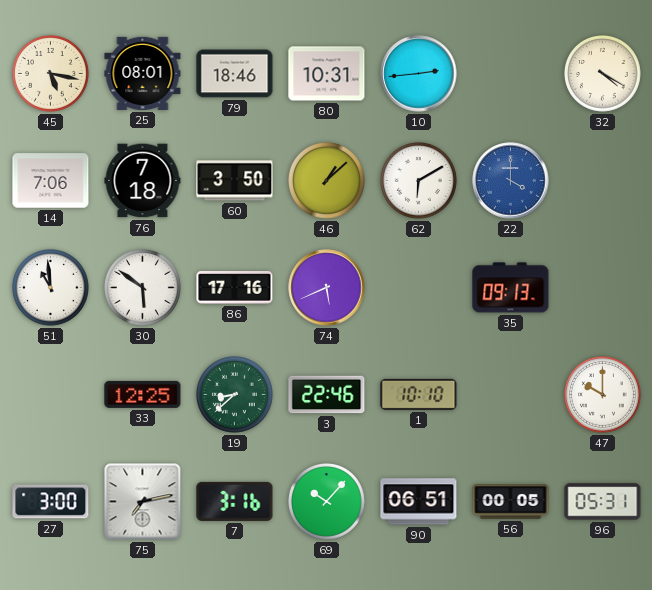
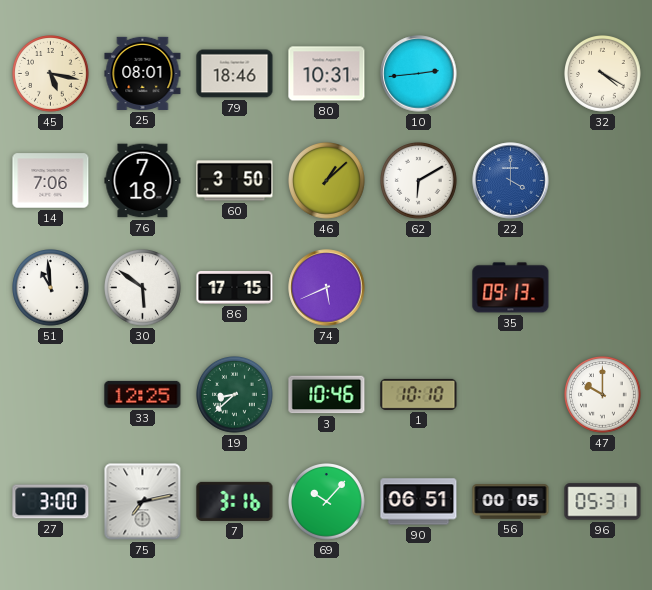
86: 17:16 -> 17:15
3: 22:46 -> 10:46
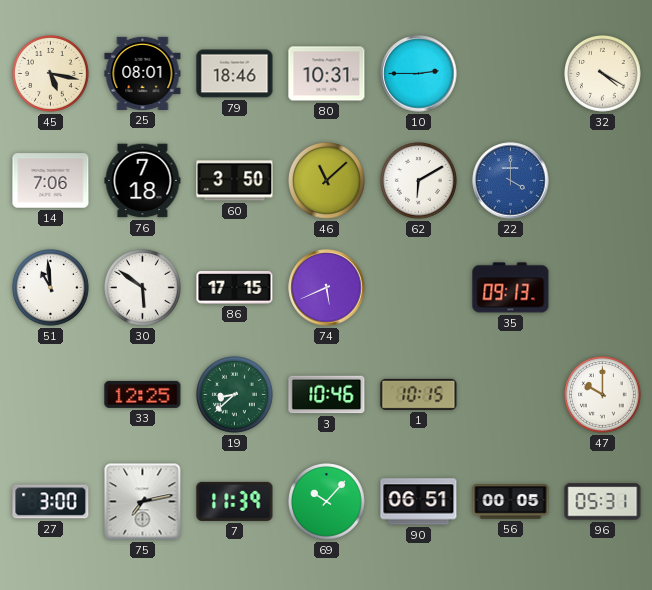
10: 2:44 -> 2:45
46: 1:08 -> 11:08
1: 10:10 -> 10:15
7: 3:16 -> 11:39
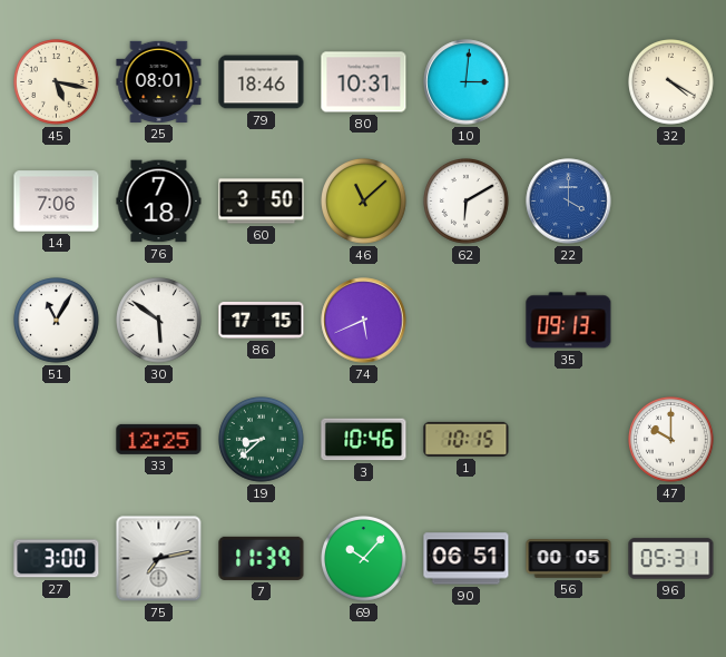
10: 2:45 -> 3:01
51: 10:59 -> 11:05
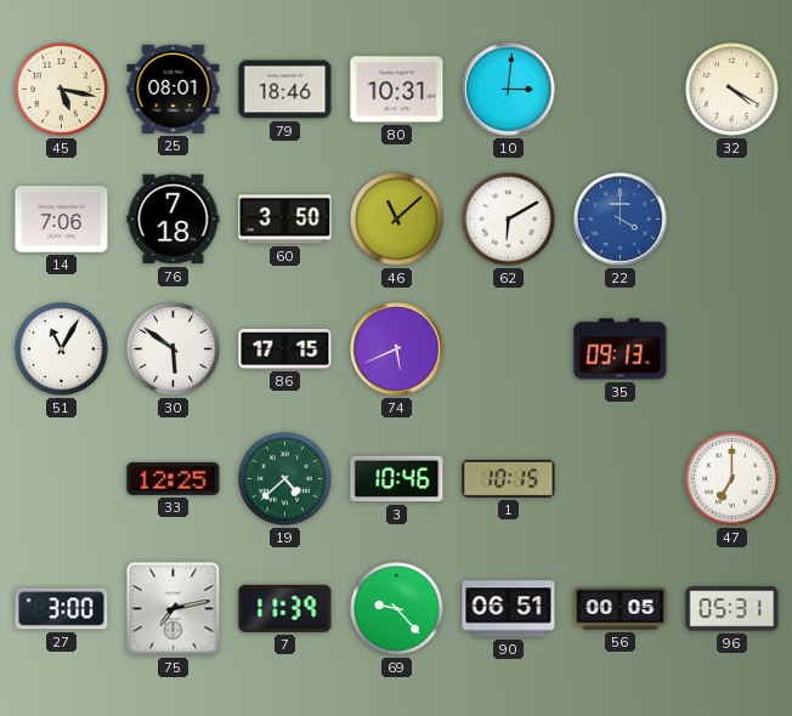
19: 8:38 -> 4:38
47: 10:00 -> 7:00
69: 10:07 -> 9:23
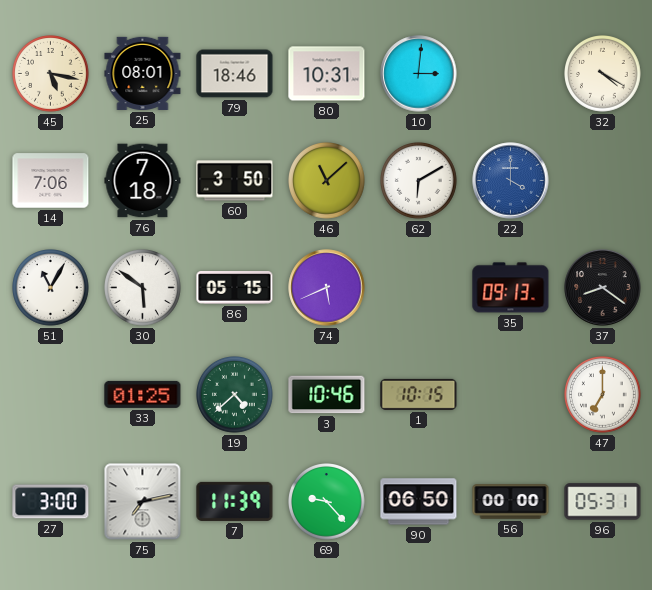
86: 17:15 -> 05:15
37: none -> 8:21
33: 12:25 -> 01:25
90: 06:51 -> 06:50
56: 00:05 -> 00:00
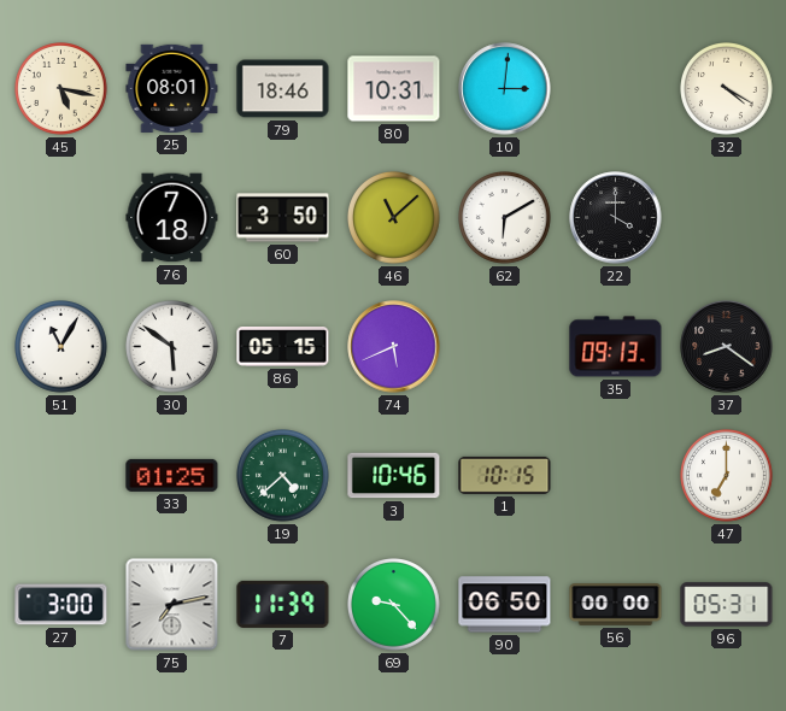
14: 7:06 -> none
22 dial: blue -> black
